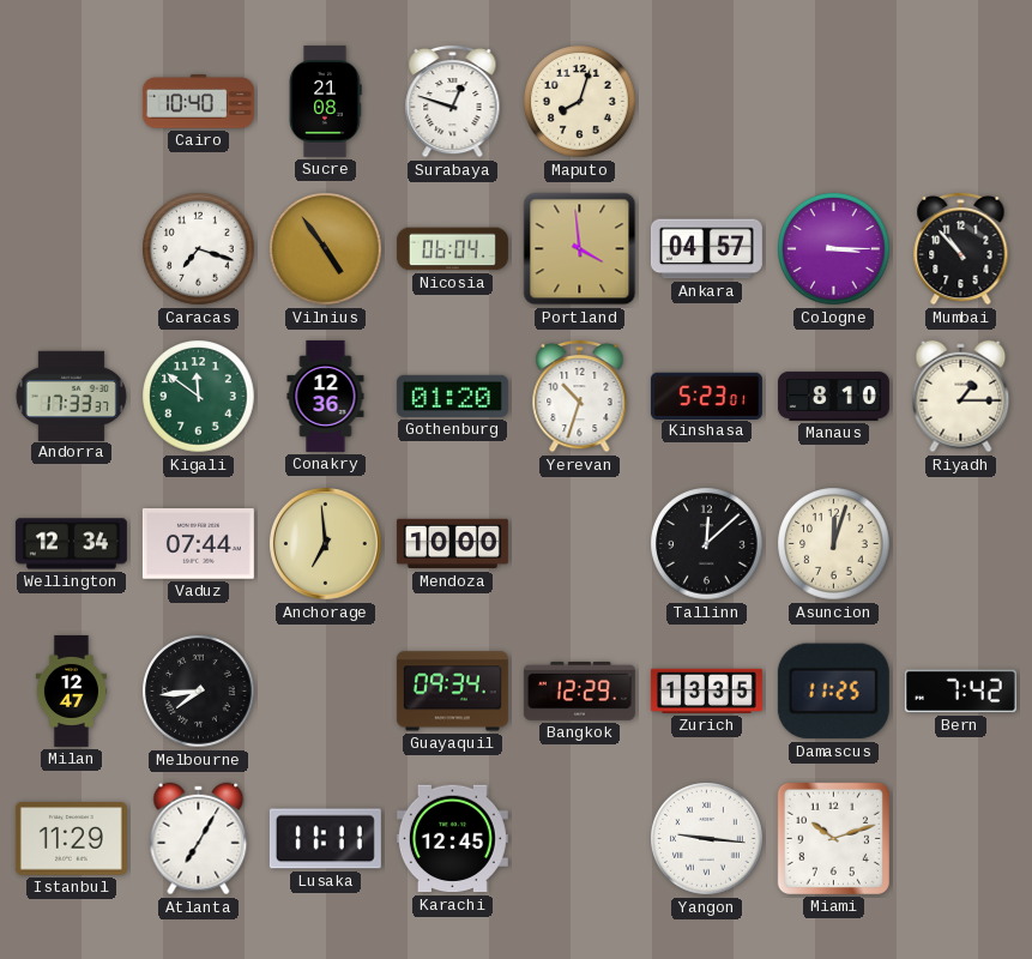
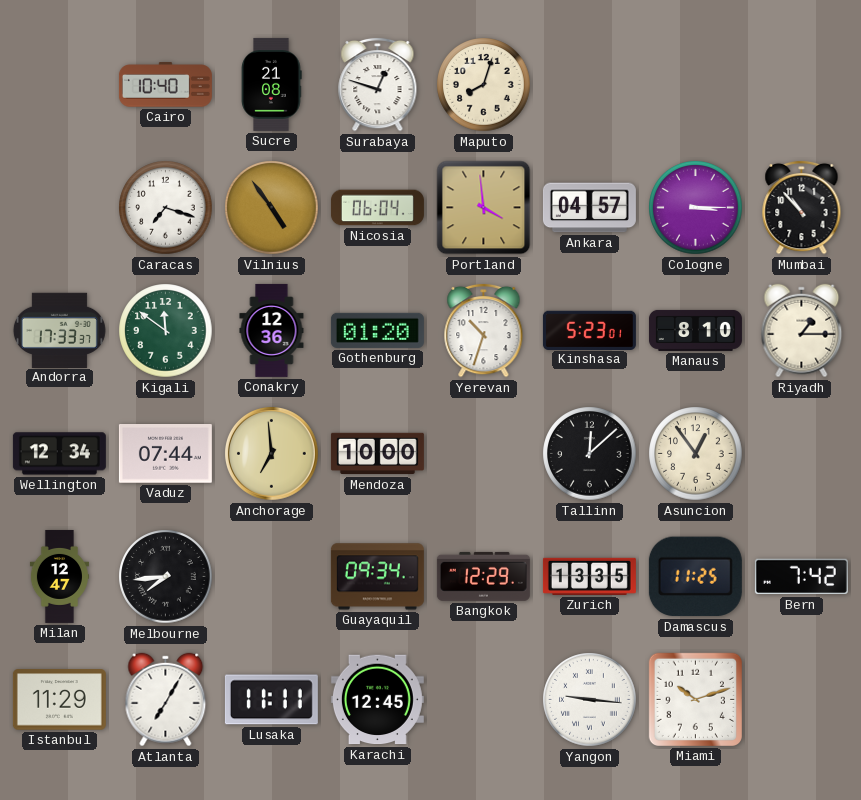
Asuncion: 12:03 -> 12:54
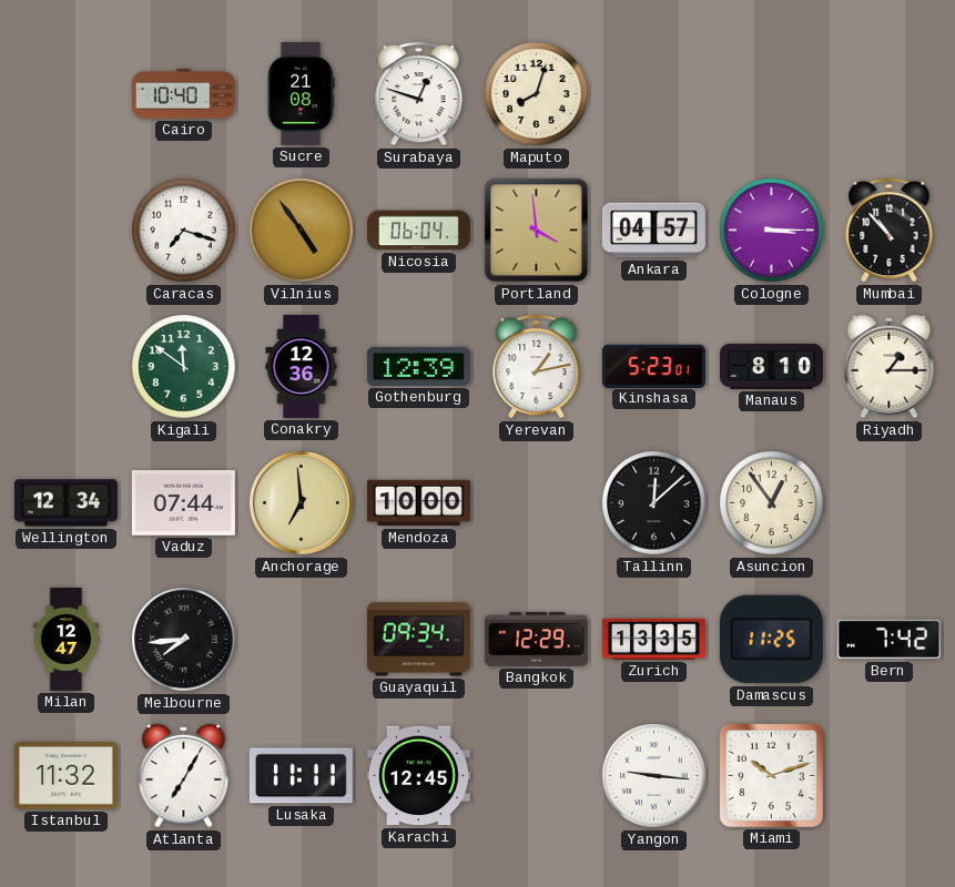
Andorra: 17:33 -> none
Gothenburg: 01:20 -> 12:39
Yerevan: 10:33 -> 1:13
Istanbul: 11:29 -> 11:32
